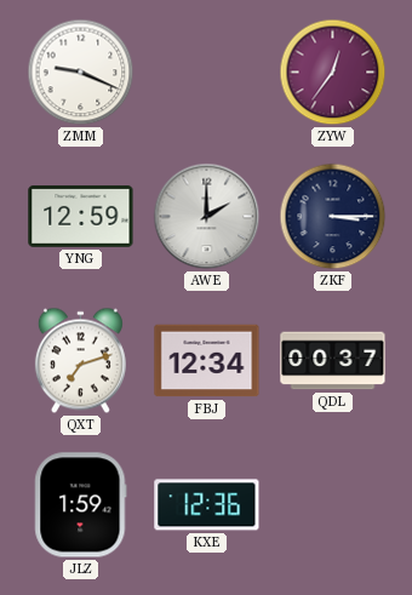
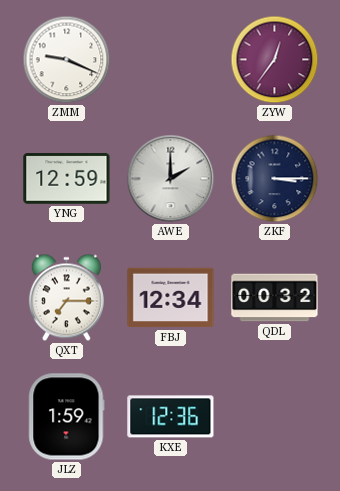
QXT: 7:12 -> 7:15
QDL: 00:37 -> 00:32
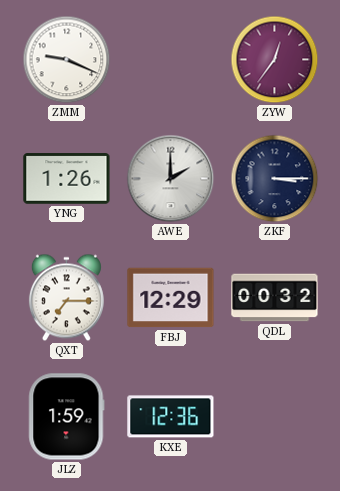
YNG: 12:59 -> 1:26
FBJ: 12:34 -> 12:29
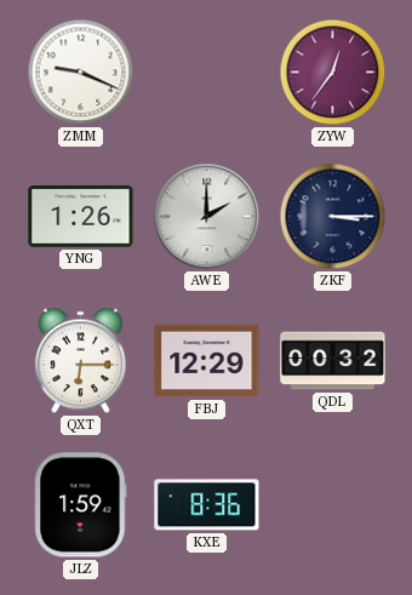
QXT: 7:15 -> 6:15
KXE: 12:36 -> 8:36
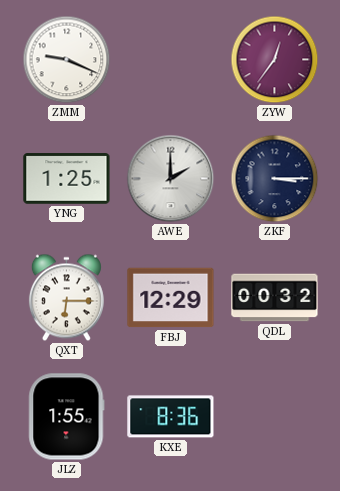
YNG: 1:26 -> 1:25
JLZ: 1:59 -> 1:55
